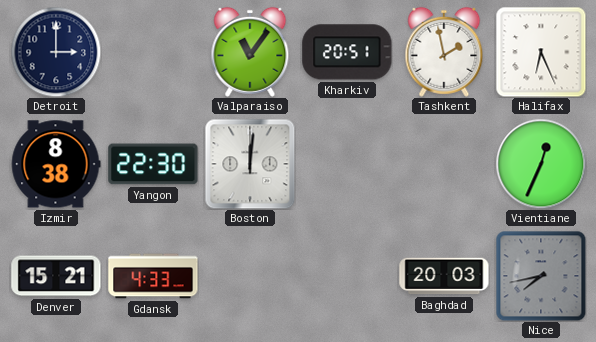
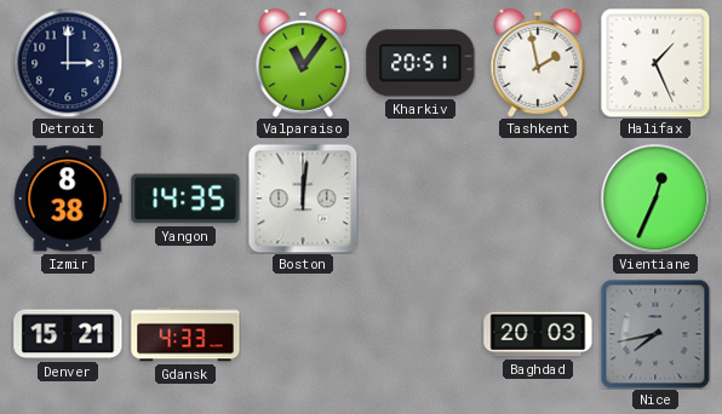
Halifax: 6:26 -> 1:26
Yangon: 22:30 -> 14:35
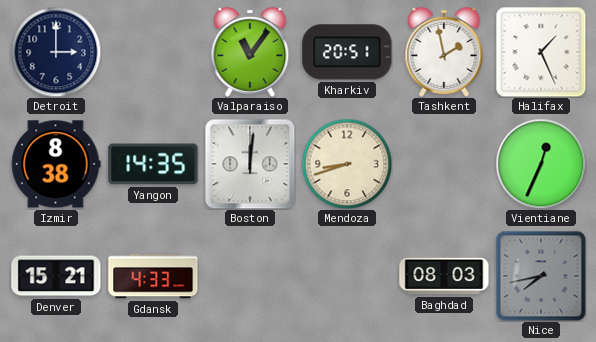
Mendoza: none -> 8:42
Baghdad: 20:03 -> 08:03
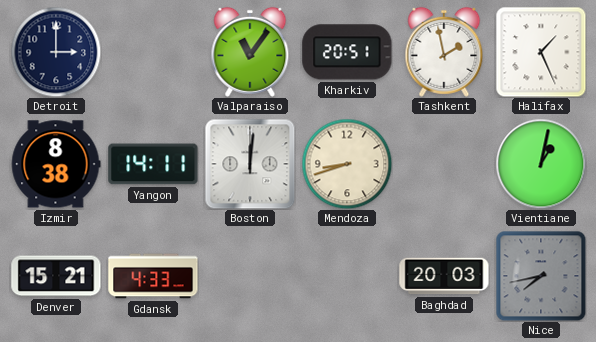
Yangon: 14:35 -> 14:11
Vientiane: 12:34 -> 1:02
Baghdad: 08:03 -> 20:03
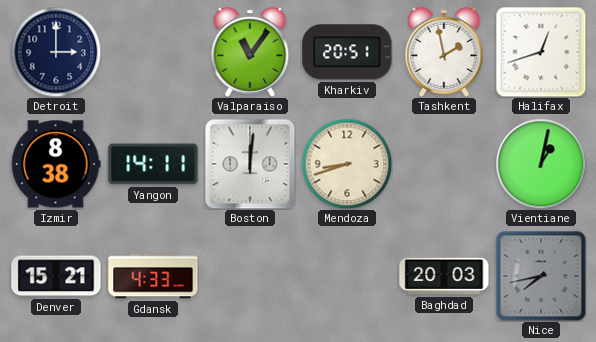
Halifax: 1:26 -> 12:42
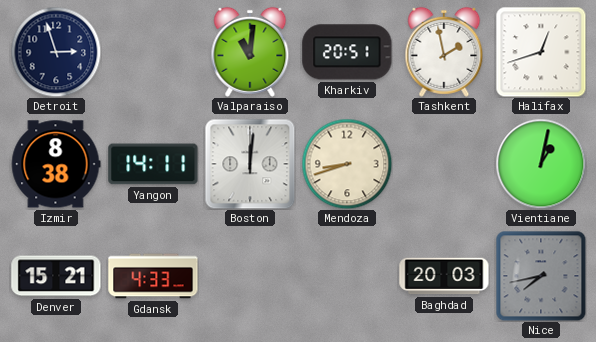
Detroit: 3:00 -> 2:57
Valparaiso: 11:06 -> 11:01
